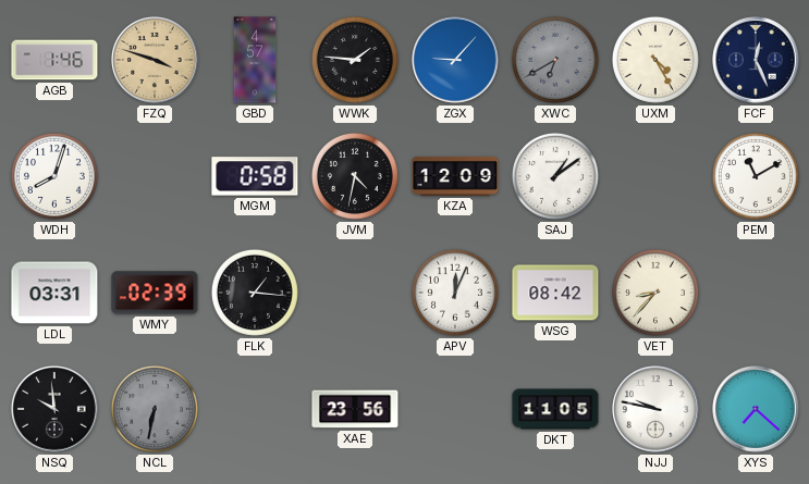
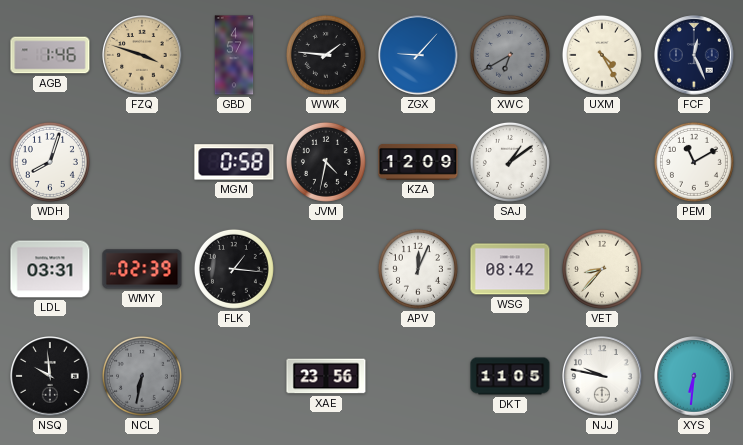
XYS: 7:22 -> 6:31
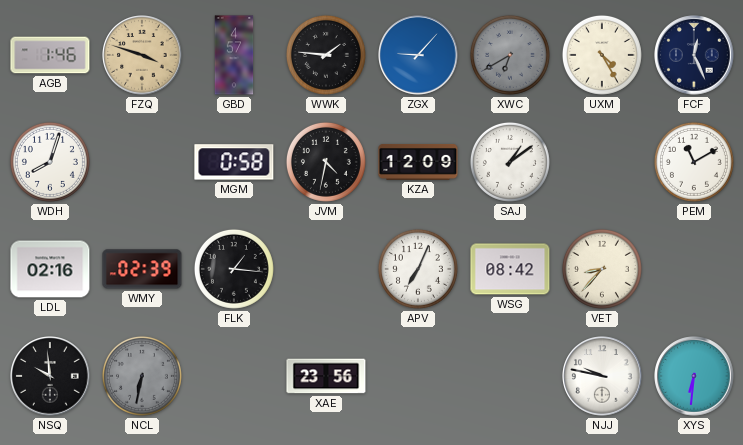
LDL: 03:31 -> 02:16
APV: 12:04 -> 7:04
DKT: 11:05 -> none
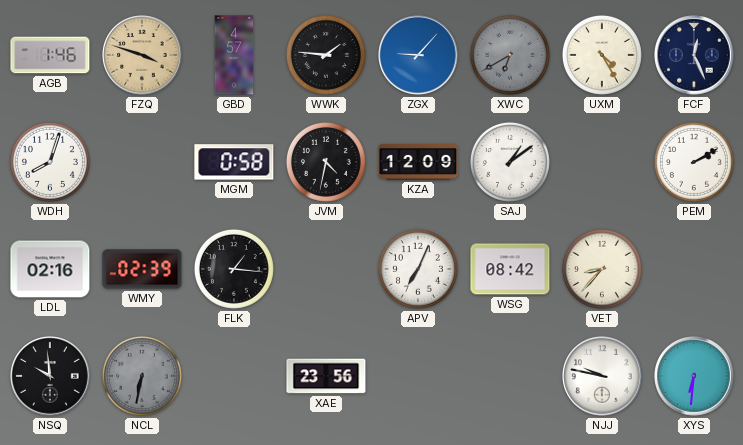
PEM: 11:10 -> 2:10
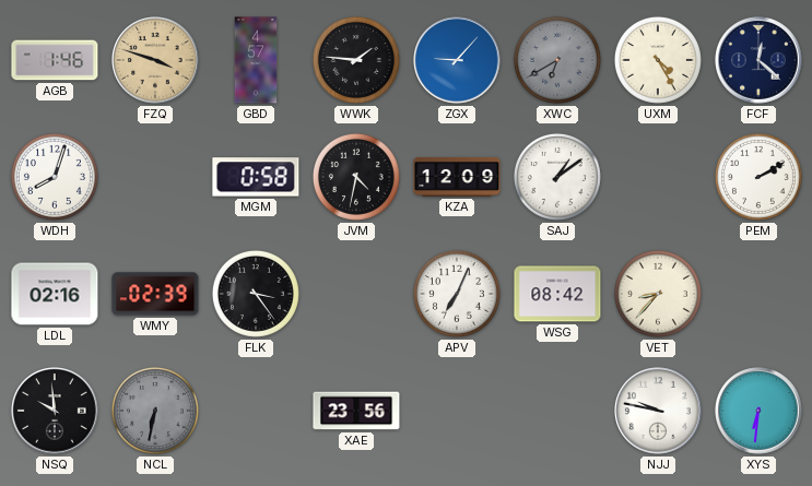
FCF: 12:26 -> 12:22
FLK: 1:16 -> 3:24
